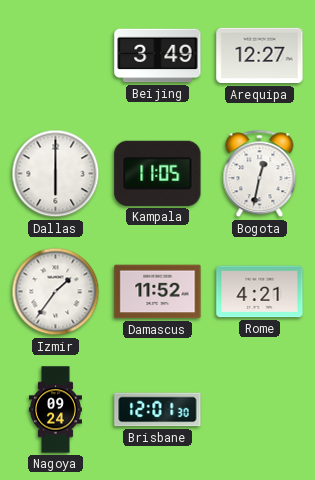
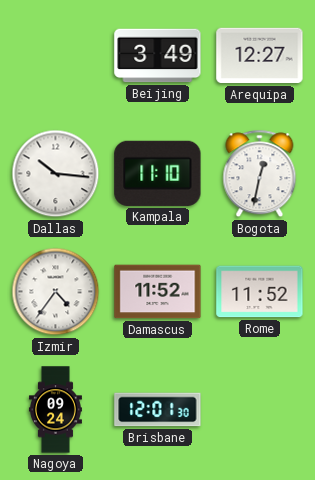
Dallas: 6:00 -> 10:16
Kampala: 11:05 -> 11:10
Izmir: 1:36 -> 4:36
Rome: 4:21 -> 11:52
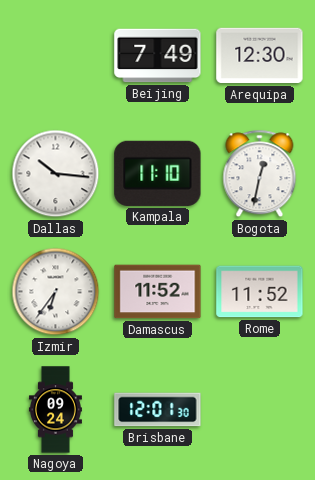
Beijing: 3:49 -> 7:49
Arequipa: 12:27 -> 12:30
Izmir: 4:36 -> 6:36
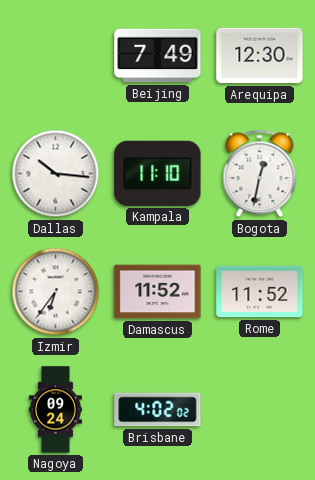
Brisbane: 12:01 -> 4:02
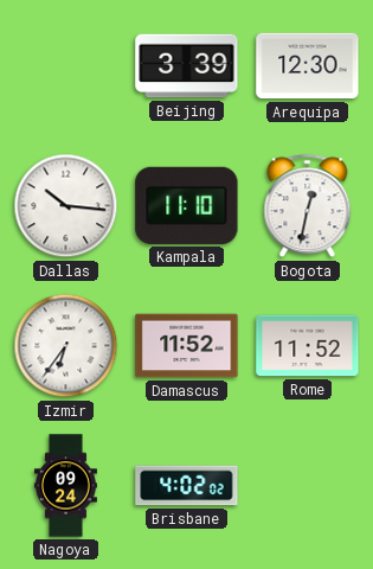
Beijing: 7:49 -> 3:39
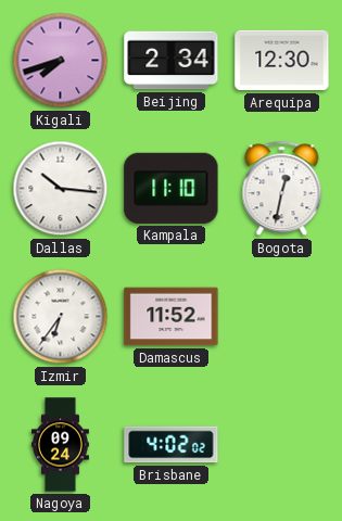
Kigali: none -> 7:42
Beijing: 3:39 -> 2:34
Rome: 11:52 -> none
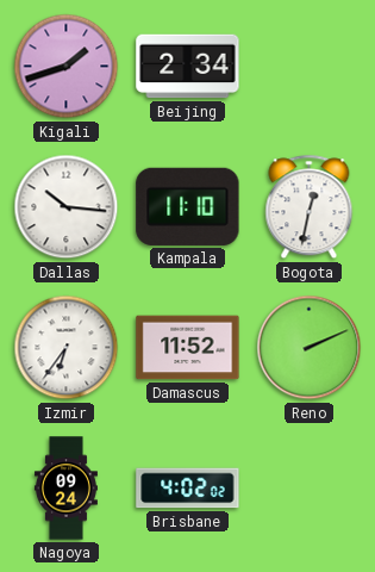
Kigali: 7:42 -> 1:42
Arequipa: 12:30 -> none
Reno: none -> 2:11
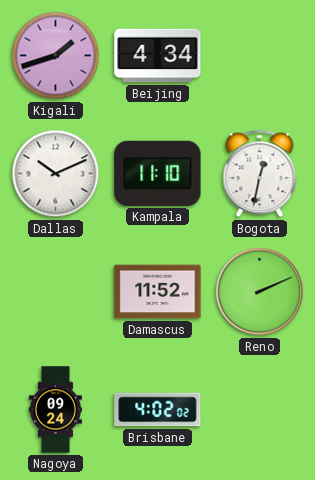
Beijing: 2:34 -> 4:34
Dallas: 10:16 -> 10:11
Izmir: 6:36 -> none
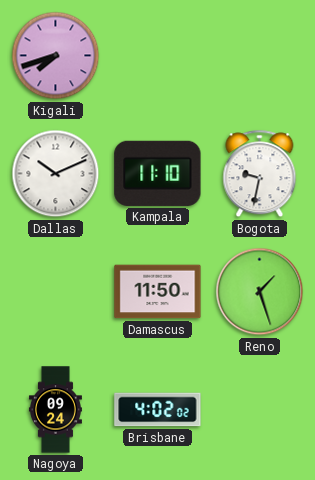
Kigali: 1:42 -> 7:42
Beijing: 4:34 -> none
Bogota: 12:32 -> 9:32
Damascus: 11:52 -> 11:50
Reno: 2:11 -> 1:27
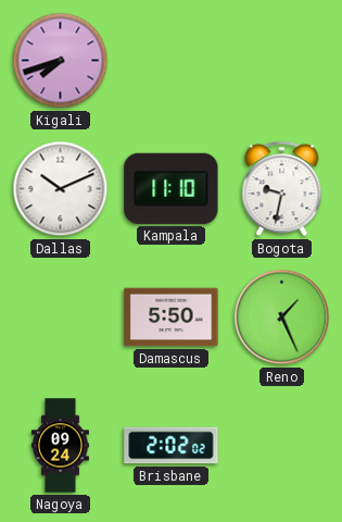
Damascus: 11:50 -> 5:50
Reno: 1:27 -> 1:26
Brisbane: 4:02 -> 2:02
